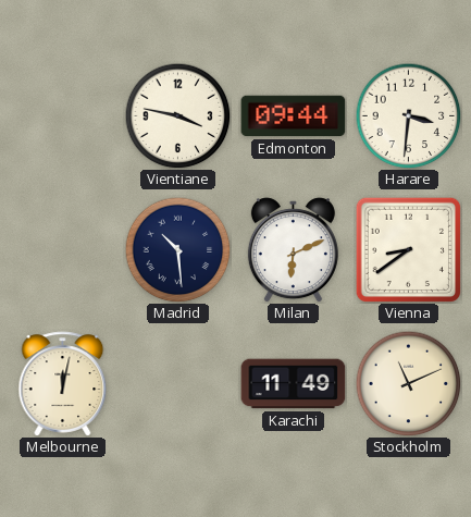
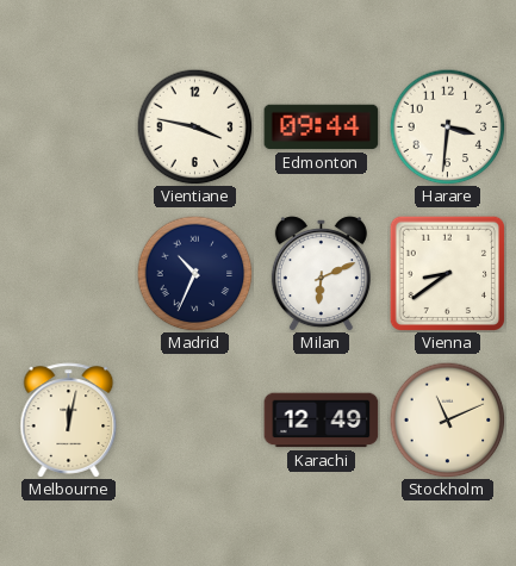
Madrid: 10:29 -> 10:34
Karachi: 11:49 -> 12:49
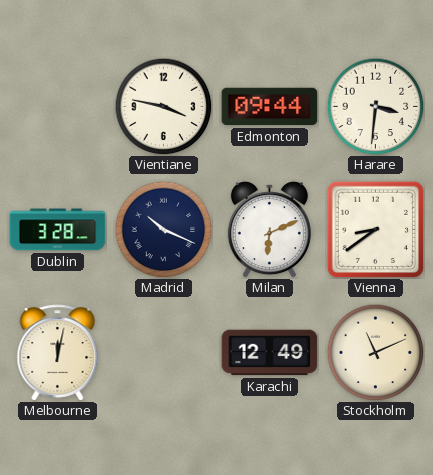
Dublin: none -> 3:28
Madrid: 10:34 -> 10:19
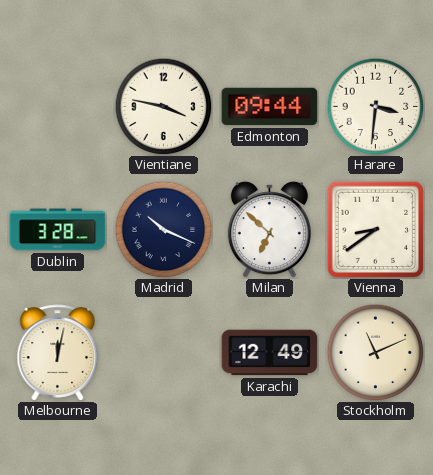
Milan: 6:11 -> 6:52
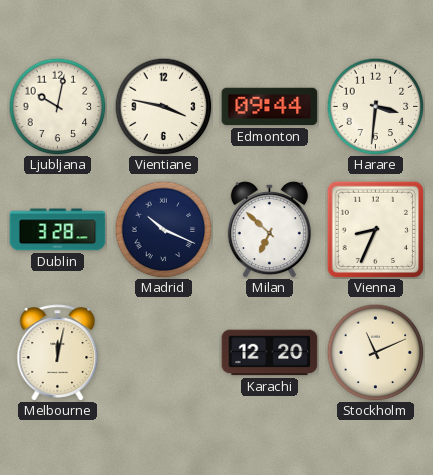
Ljubljana: none -> 10:02
Vienna: 8:39 -> 8:34
Karachi: 12:49 -> 12:20
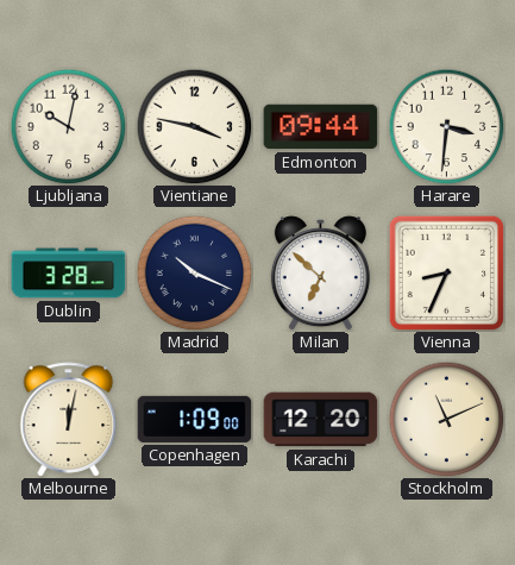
Copenhagen: none -> 1:09
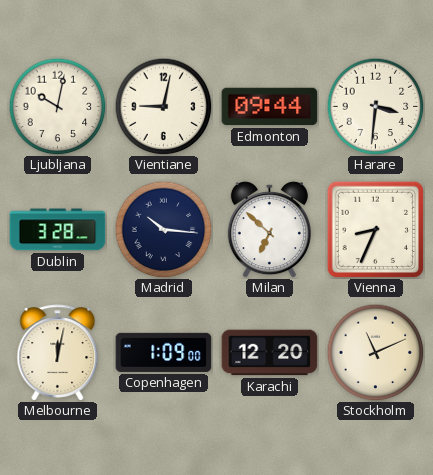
Vientiane: 3:47 -> 9:02
Madrid: 10:19 -> 10:16
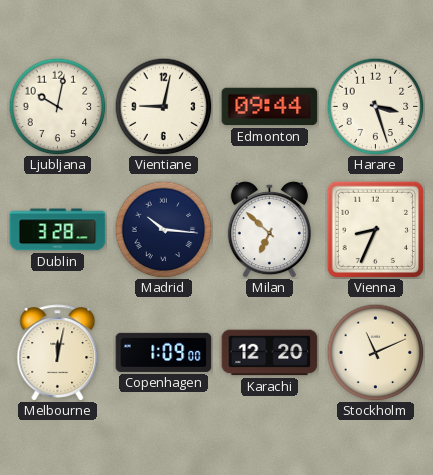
Harare: 3:31 -> 3:27
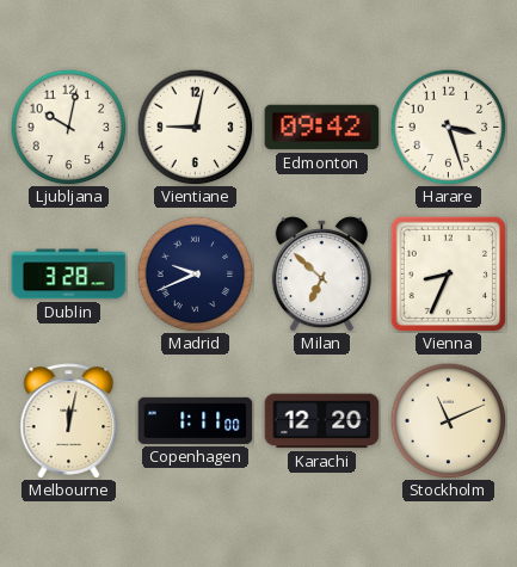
Edmonton: 09:44 -> 09:42
Madrid: 10:16 -> 9:41
Copenhagen: 1:09 -> 1:11
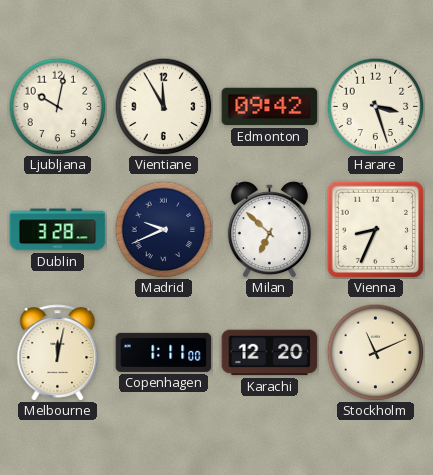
Vientiane: 9:02 -> 11:55
